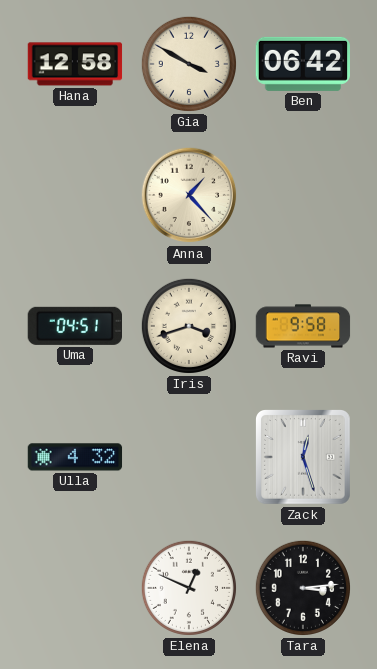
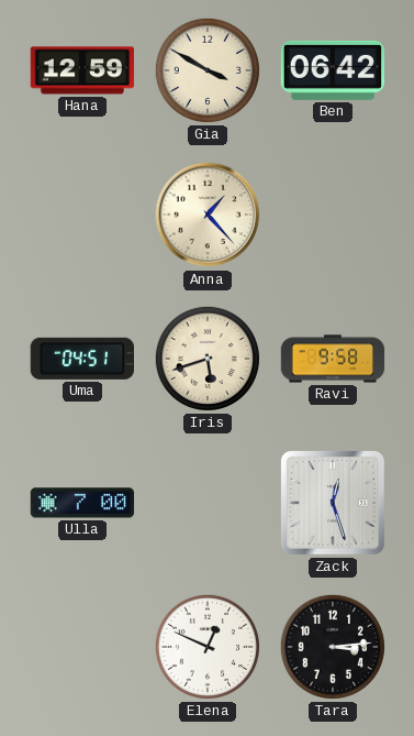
Hana: 12:58 -> 12:59
Iris: 3:42 -> 5:42
Ulla: 4:32 -> 7:00
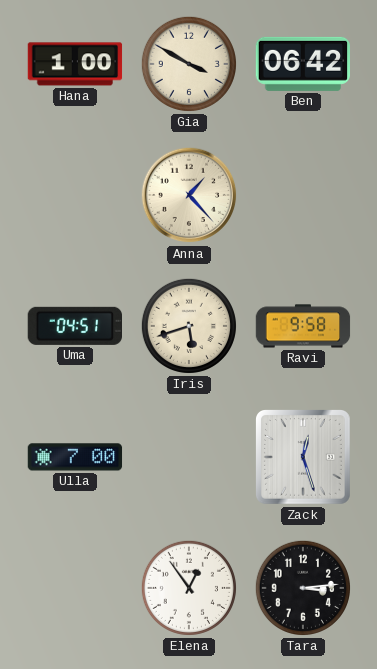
Hana: 12:59 -> 1:00
Elena: 12:49 -> 12:54
